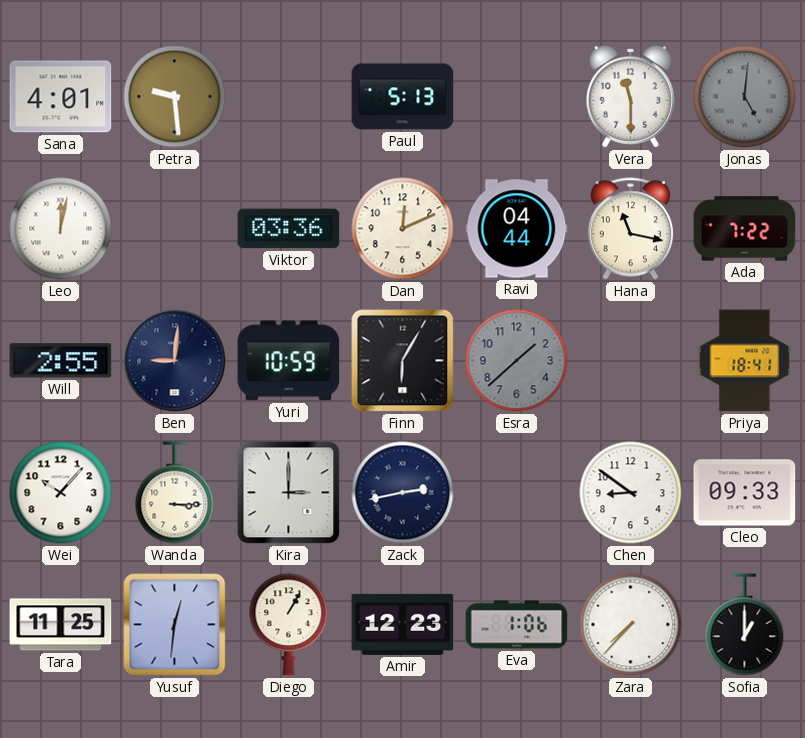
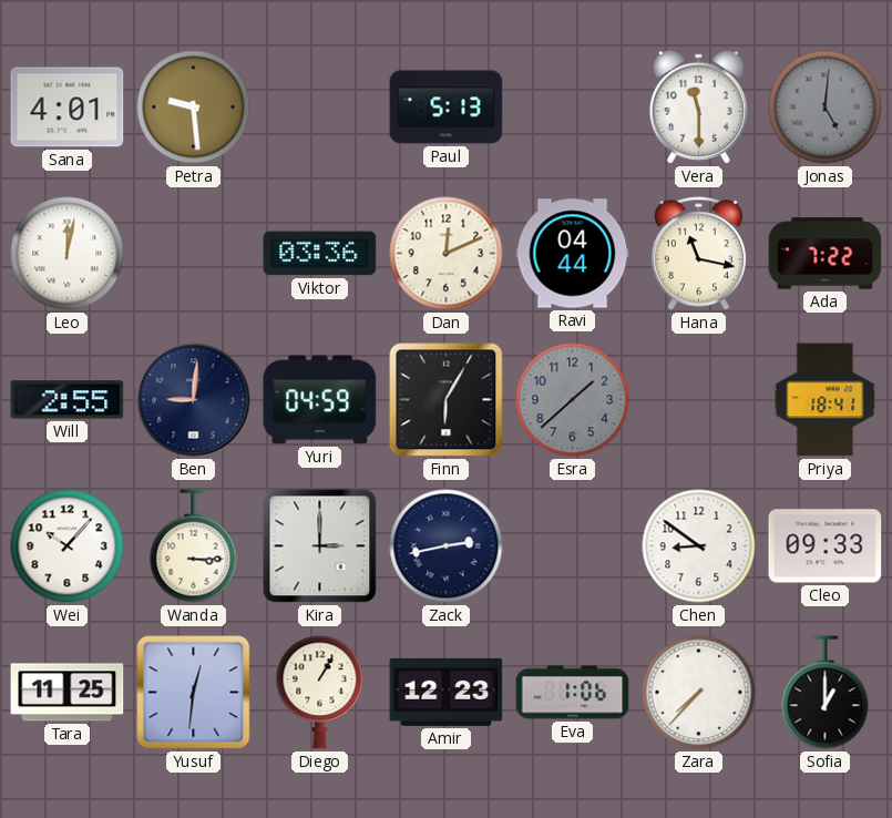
Yuri: 10:59 -> 04:59
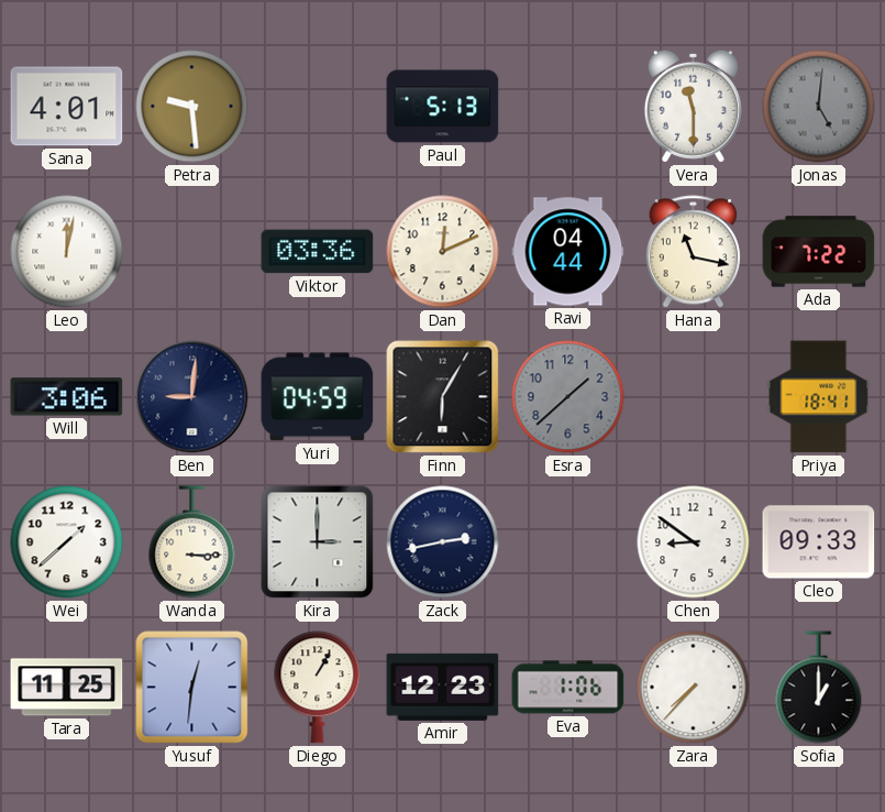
Will: 2:55 -> 3:06
Wei: 10:07 -> 1:38
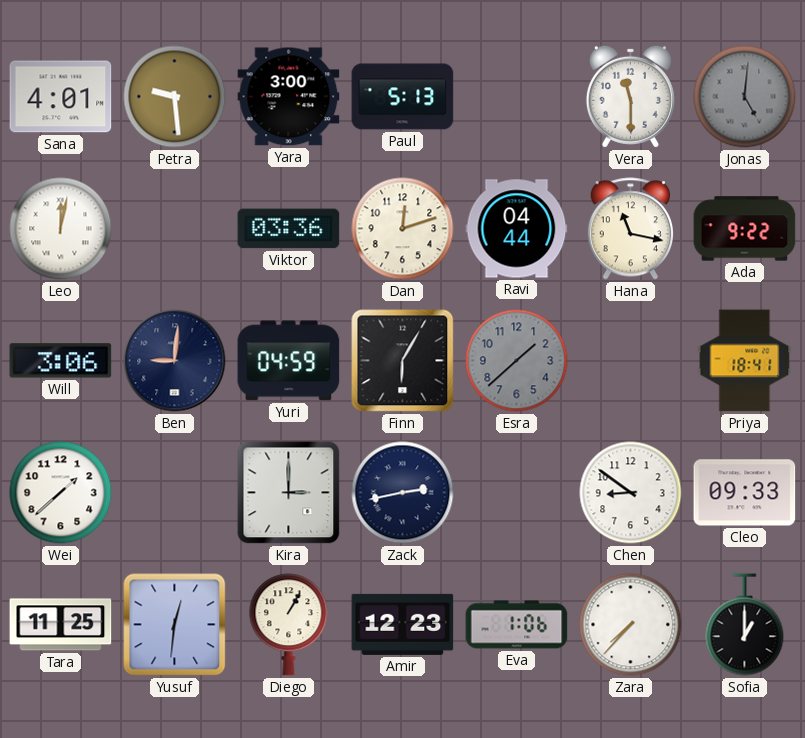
Yara: none -> 3:00
Dan: 12:11 -> 12:12
Ada: 7:22 -> 9:22
Wanda: 3:15 -> none
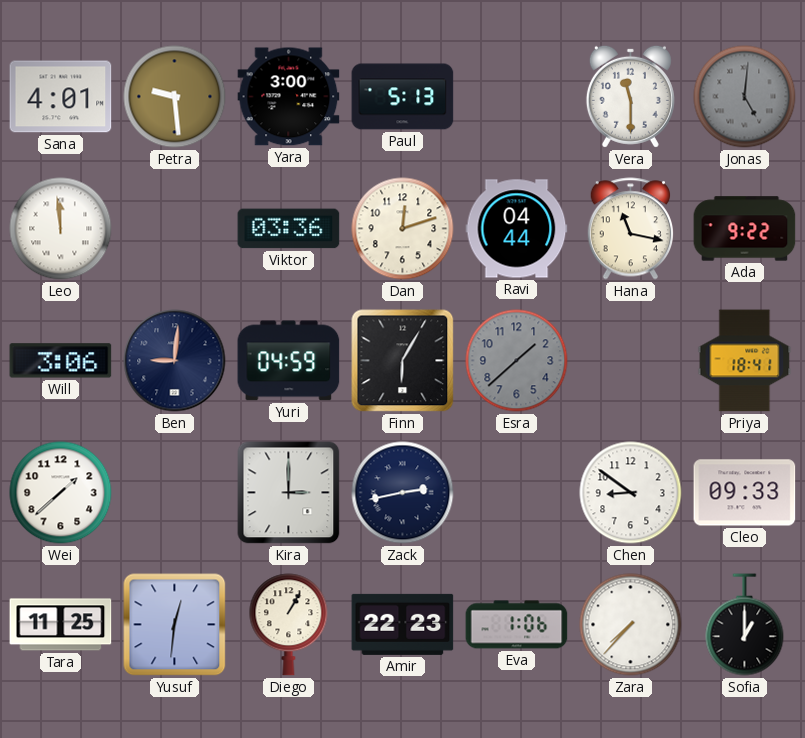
Leo: 12:02 -> 11:59
Amir: 12:23 -> 22:23
